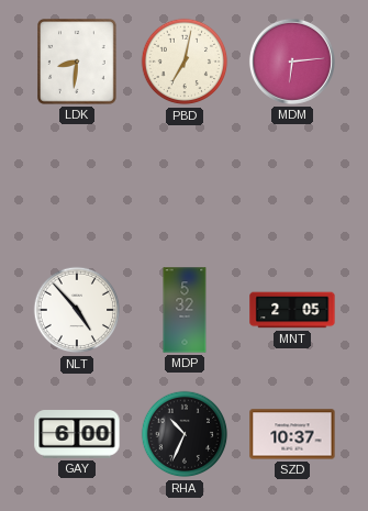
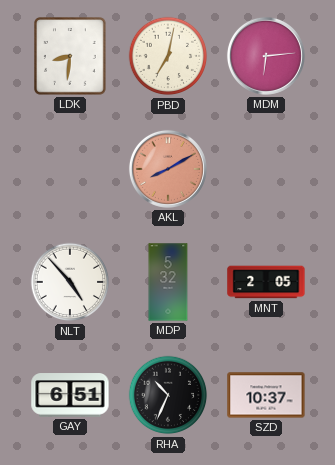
AKL: none -> 8:10
GAY: 6:00 -> 6:51
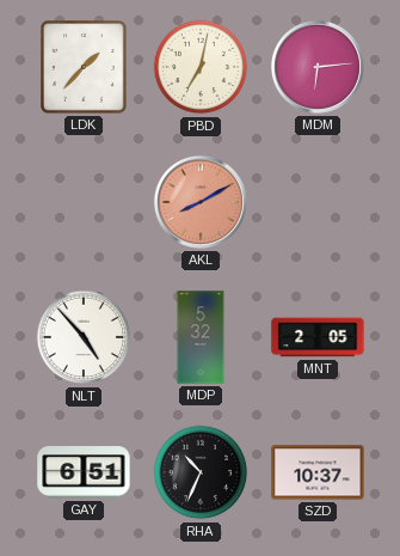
LDK: 8:31 -> 1:37
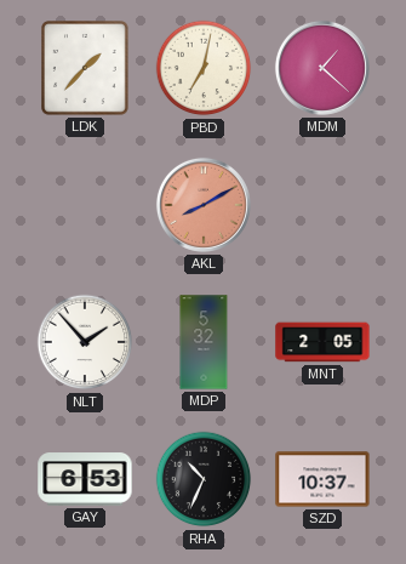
MDM: 6:14 -> 1:22
NLT: 4:53 -> 1:53
GAY: 6:51 -> 6:53
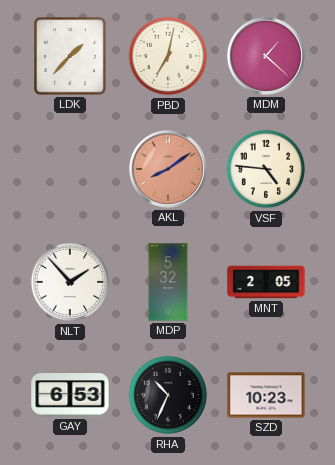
AKL: 8:10 -> 8:09
VSF: none -> 4:46
SZD: 10:37 -> 10:23
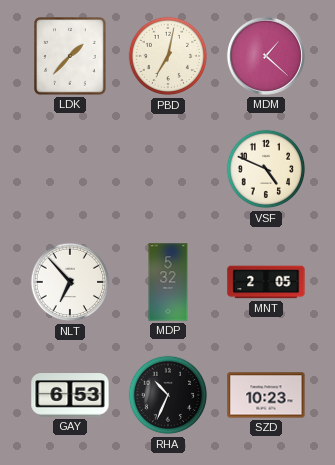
AKL: 8:09 -> none
VSF: 4:46 -> 4:49
NLT: 1:53 -> 6:53
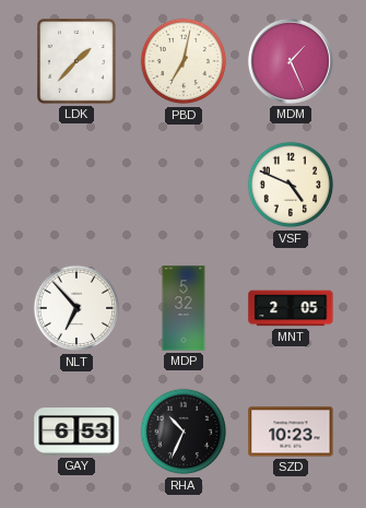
MDM: 1:22 -> 1:26
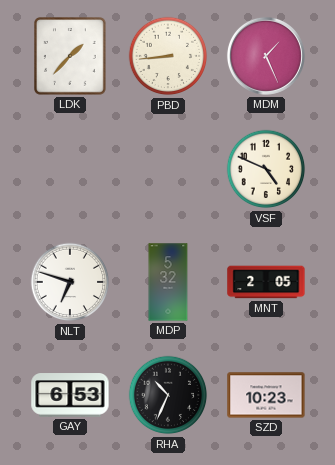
PBD: 7:02 -> 8:44
NLT: 6:53 -> 6:48
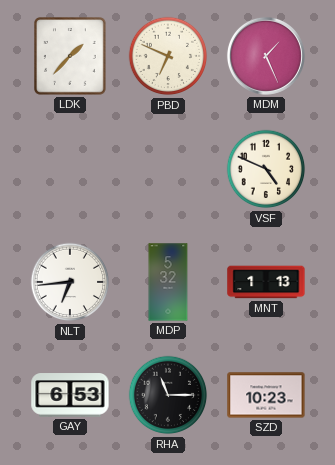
PBD: 8:44 -> 6:49
NLT: 6:48 -> 6:44
MNT: 2:05 -> 1:13
RHA: 10:34 -> 11:15
